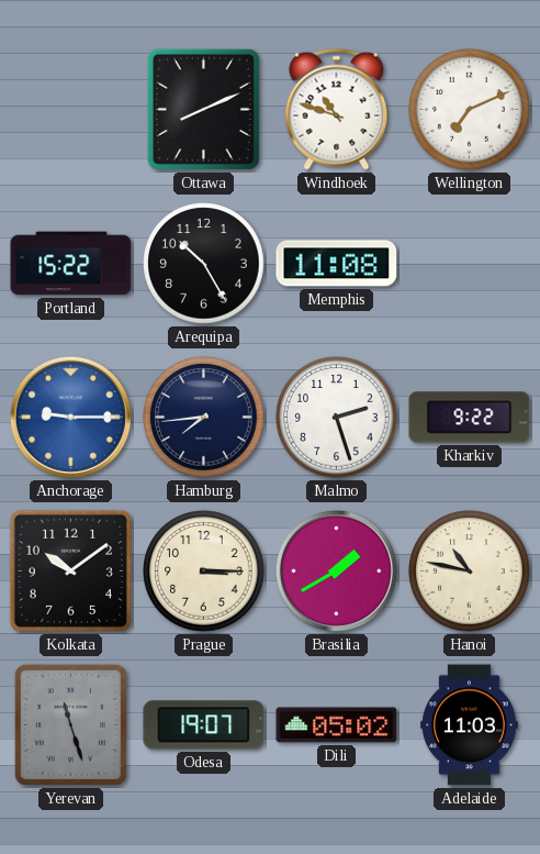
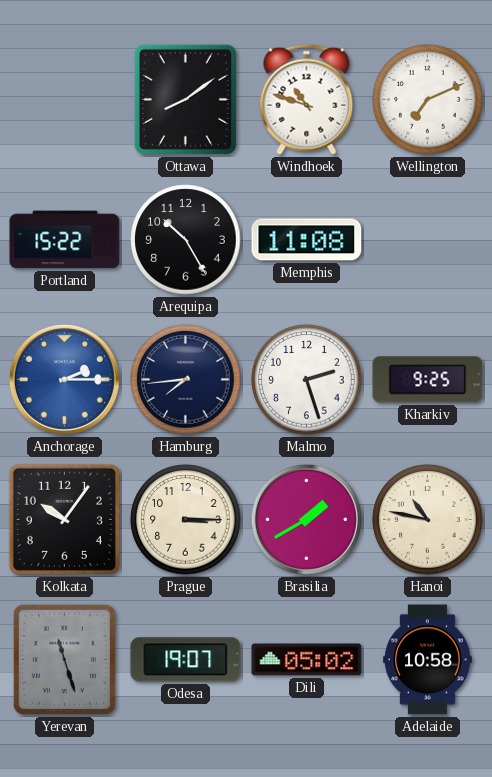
Ottawa: 8:11 -> 8:09
Anchorage: 9:15 -> 2:15
Kharkiv: 9:22 -> 9:25
Kolkata: 10:09 -> 10:06
Adelaide: 11:03 -> 10:58
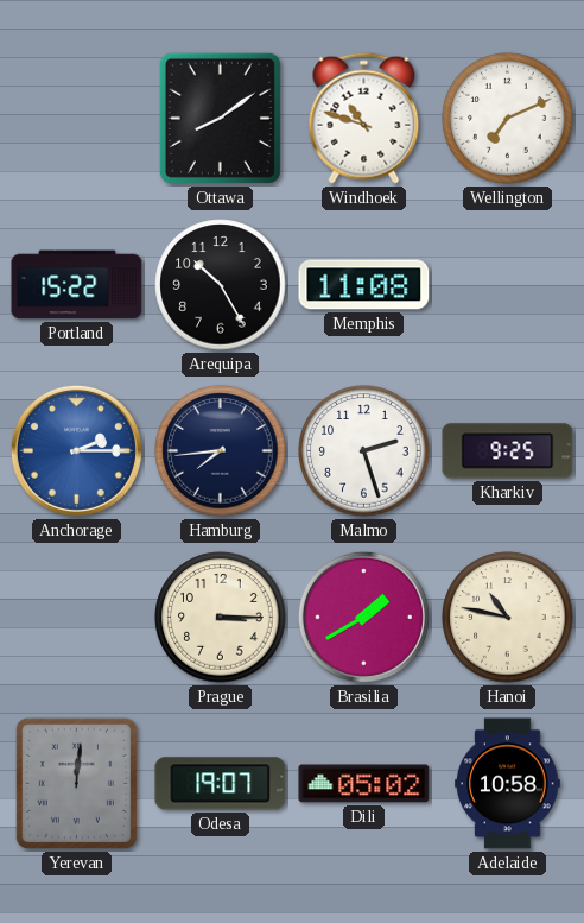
Kolkata: 10:06 -> none
Yerevan: 11:27 -> 12:01
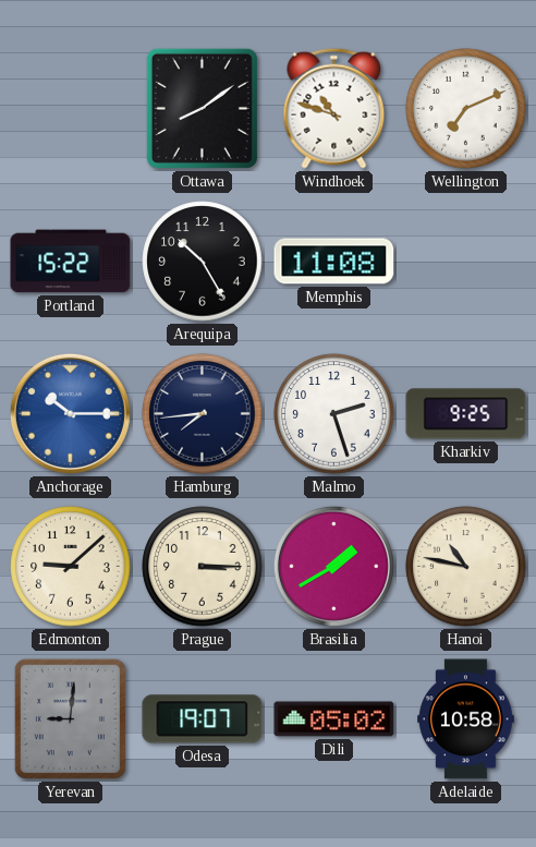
Anchorage: 2:15 -> 10:15
Edmonton: none -> 9:08
Yerevan: 12:01 -> 9:01
